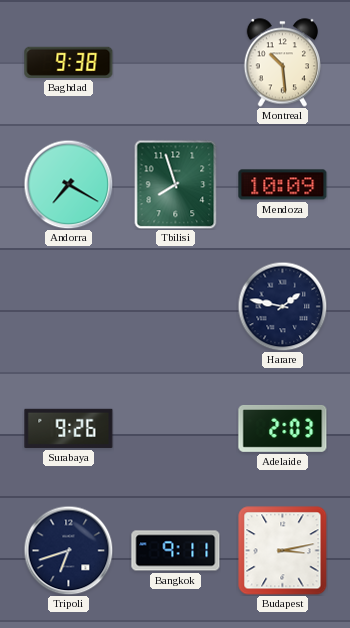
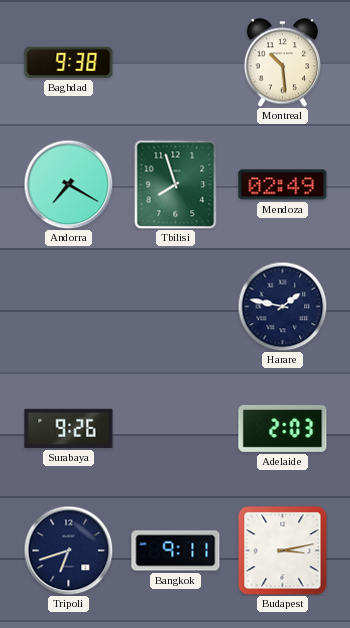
Mendoza: 10:09 -> 02:49
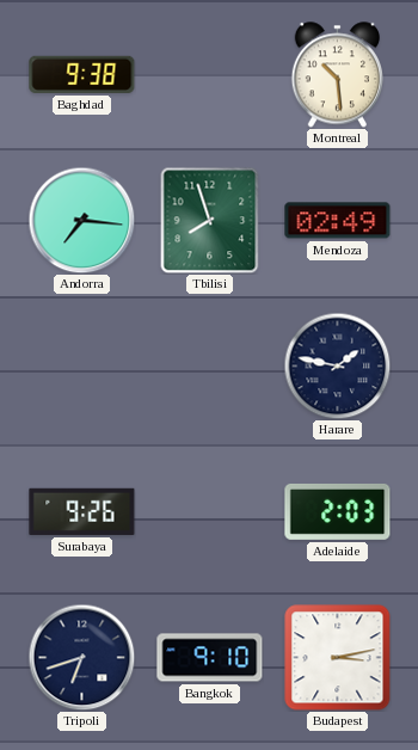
Andorra: 7:20 -> 7:16
Bangkok: 9:11 -> 9:10
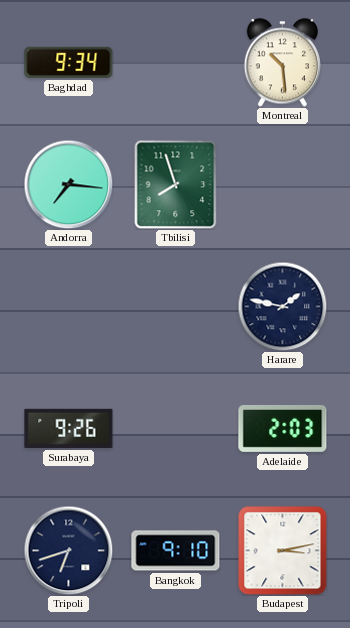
Baghdad: 9:38 -> 9:34
Mendoza: 02:49 -> none
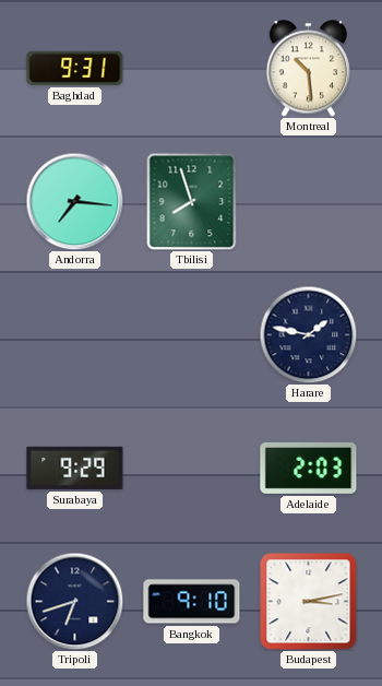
Baghdad: 9:34 -> 9:31
Surabaya: 9:26 -> 9:29
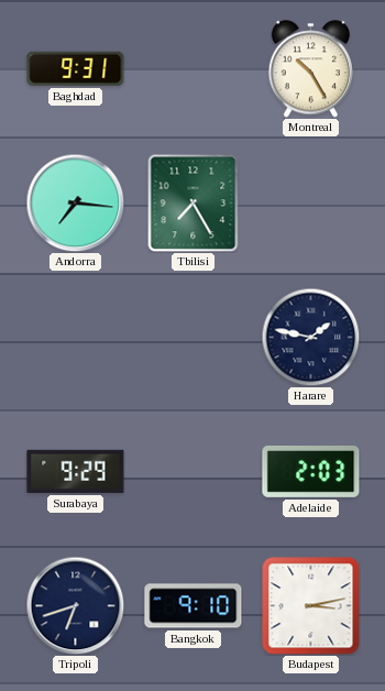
Montreal: 10:29 -> 10:25
Tbilisi: 7:57 -> 7:25
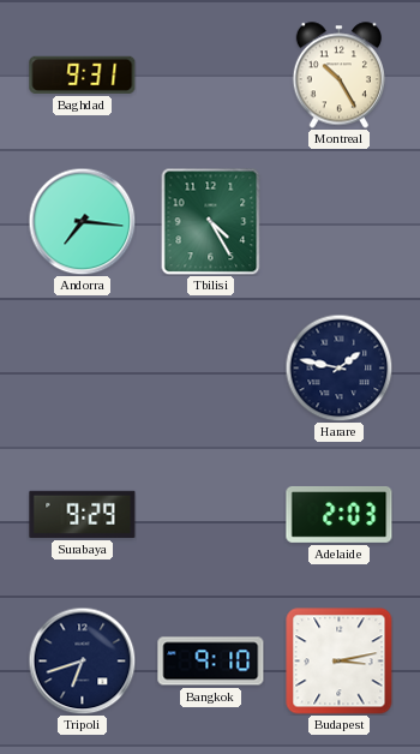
Tbilisi: 7:25 -> 4:25
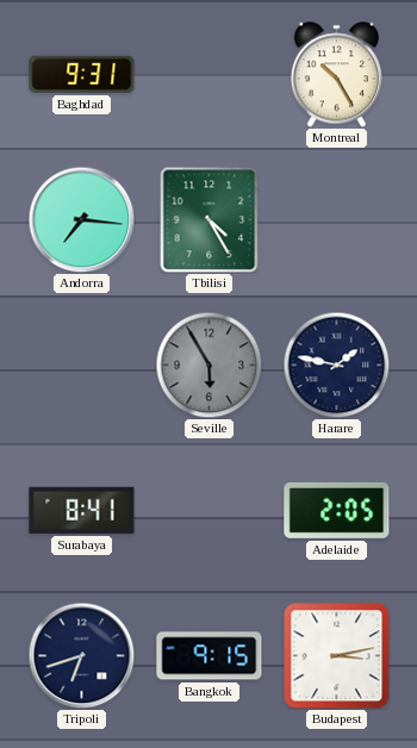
Seville: none -> 5:55
Surabaya: 9:29 -> 8:41
Adelaide: 2:03 -> 2:05
Bangkok: 9:10 -> 9:15
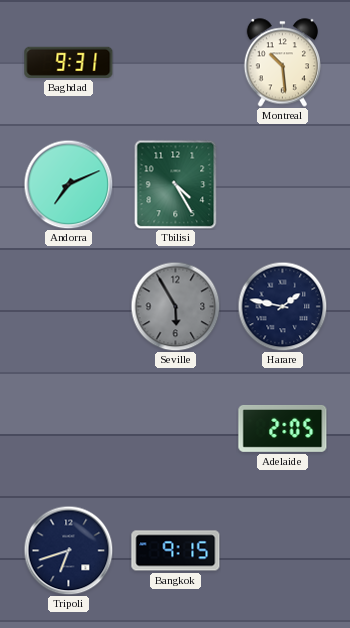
Montreal: 10:25 -> 10:29
Andorra: 7:16 -> 7:11
Surabaya: 8:41 -> none
Budapest: 3:13 -> none
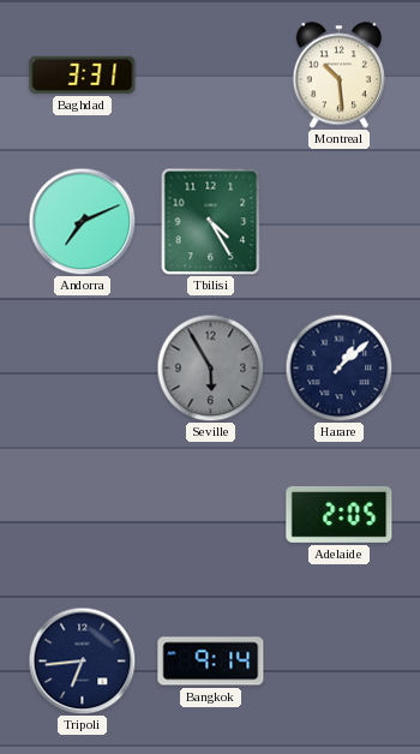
Baghdad: 9:31 -> 3:31
Harare: 1:47 -> 1:08
Tripoli: 6:42 -> 6:44
Bangkok: 9:15 -> 9:14
